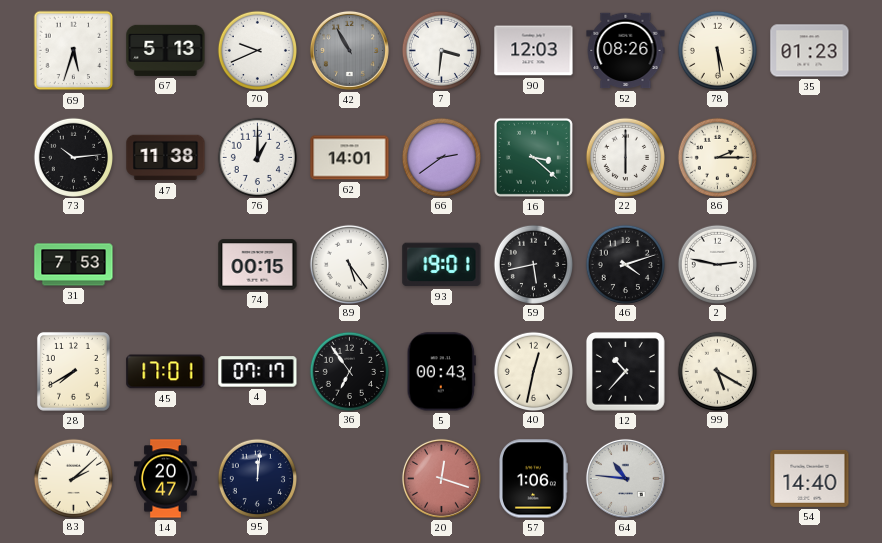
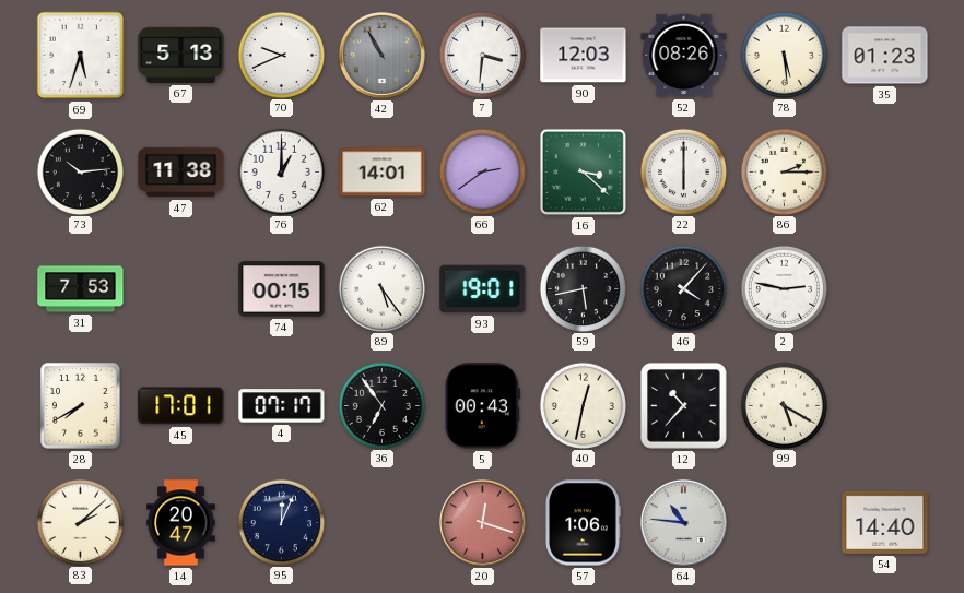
46: 4:12 -> 4:07
95: 12:01 -> 12:04
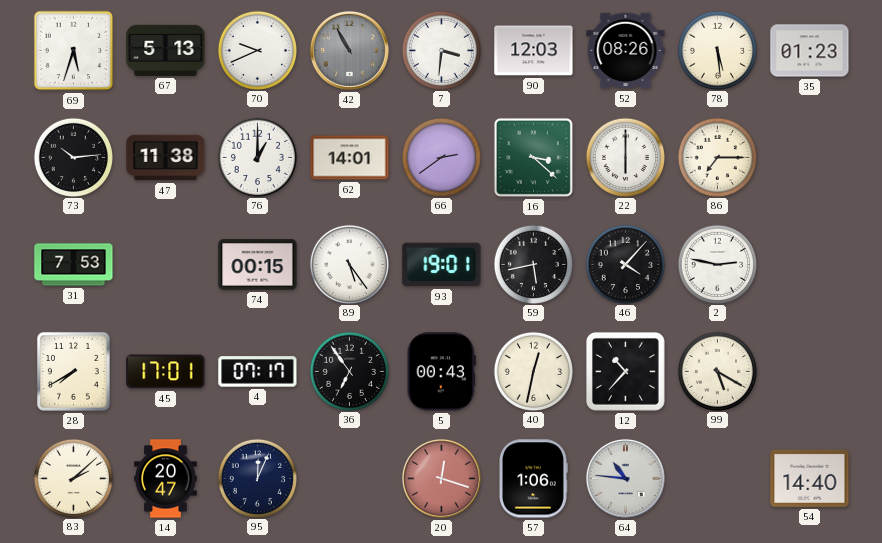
86: 2:15 -> 7:15
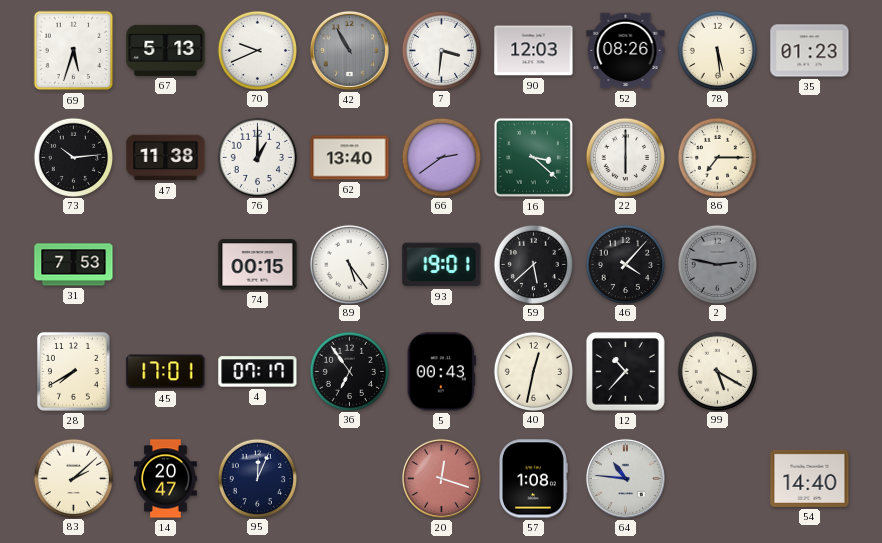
62: 14:01 -> 13:40
59: 5:43 -> 5:38
2 dial: white -> grey
57: 1:06 -> 1:08
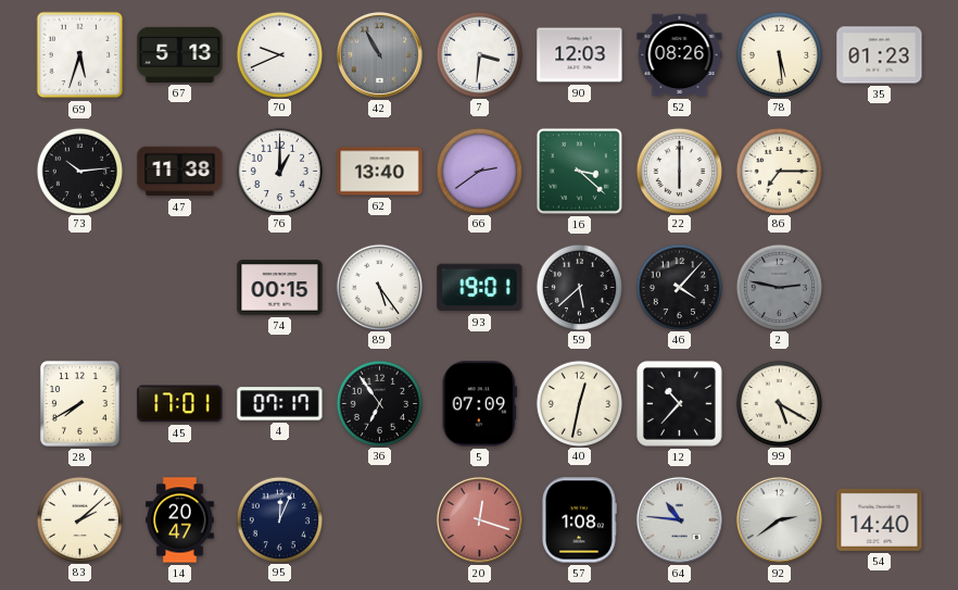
31: 7:53 -> none
5: 00:43 -> 07:09
92: none -> 2:39
